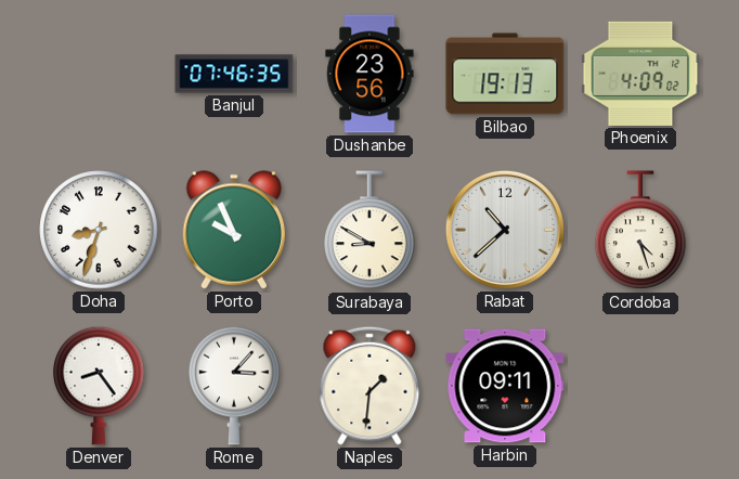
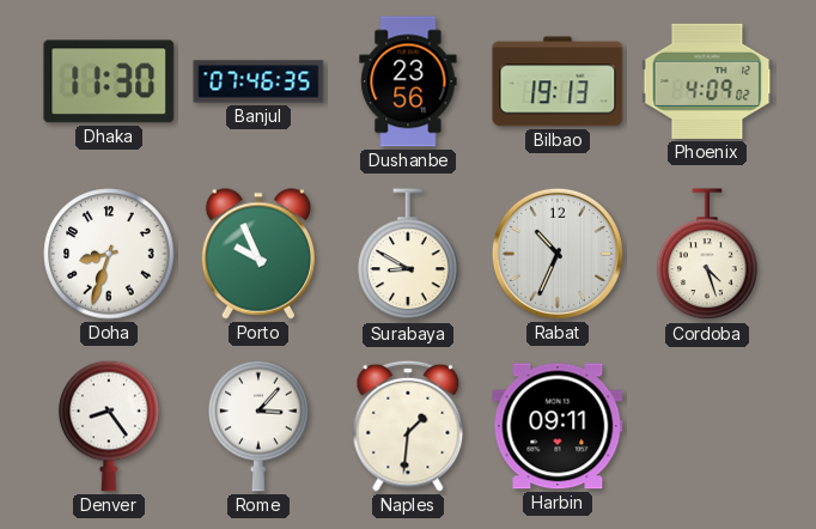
Dhaka: none -> 11:30
Rabat: 10:38 -> 10:34
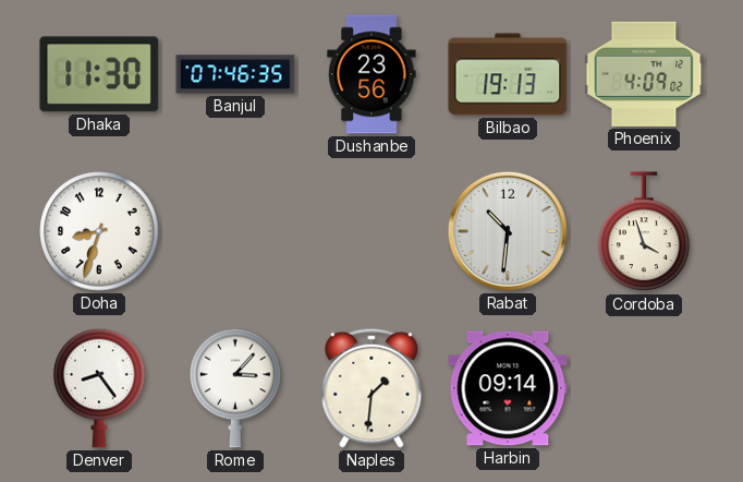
Porto: 9:56 -> none
Surabaya: 8:50 -> none
Rabat: 10:34 -> 10:31
Cordoba: 4:27 -> 3:57
Harbin: 09:11 -> 09:14
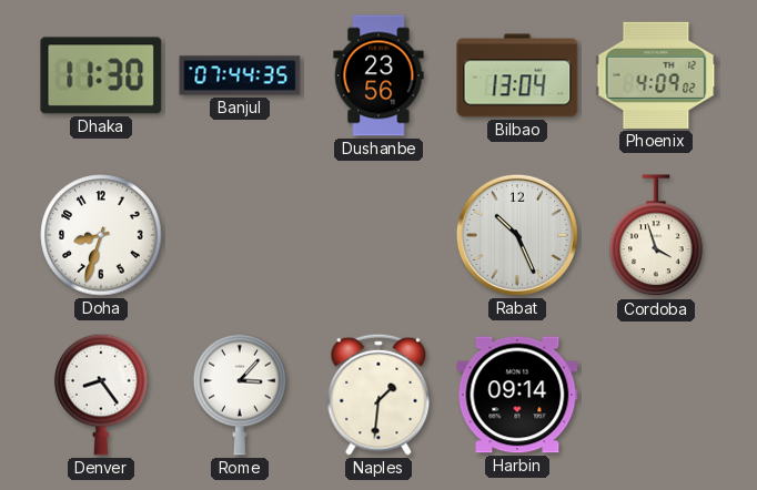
Banjul: 07:46 -> 07:44
Bilbao: 19:13 -> 13:04
Rabat: 10:31 -> 10:26
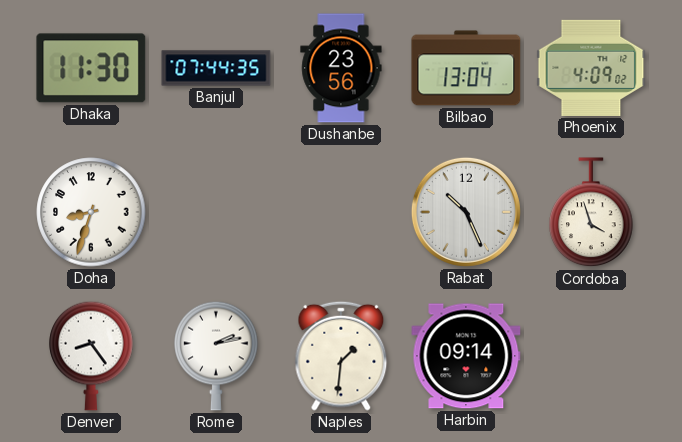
Rome: 3:07 -> 2:13
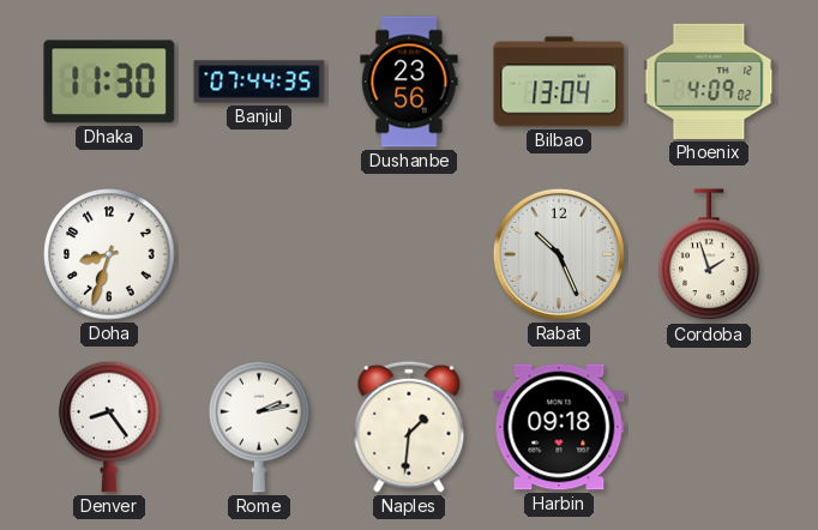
Cordoba: 3:57 -> 1:57
Harbin: 09:14 -> 09:18
